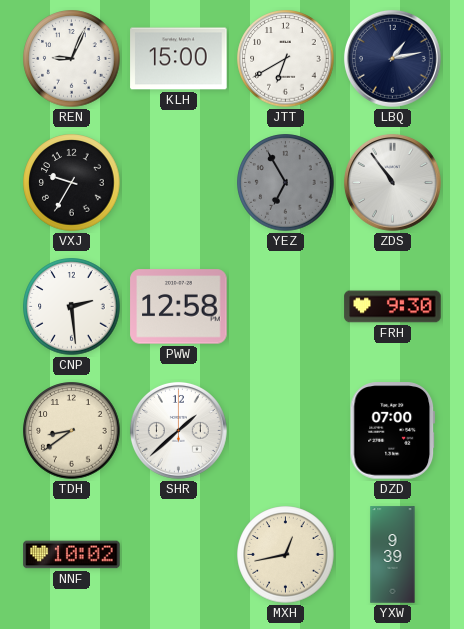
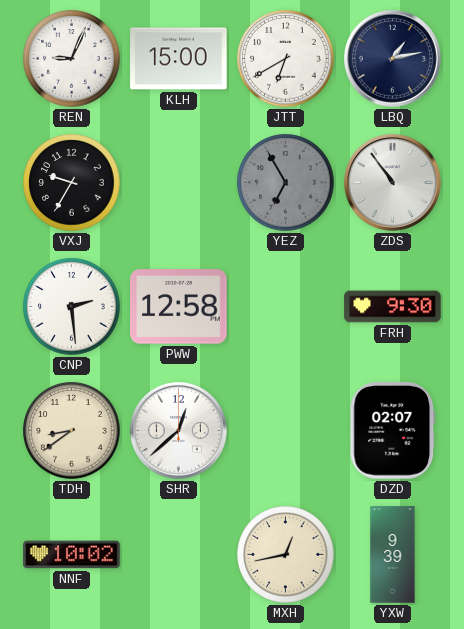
SHR: 1:38 -> 12:38
DZD: 07:00 -> 02:07
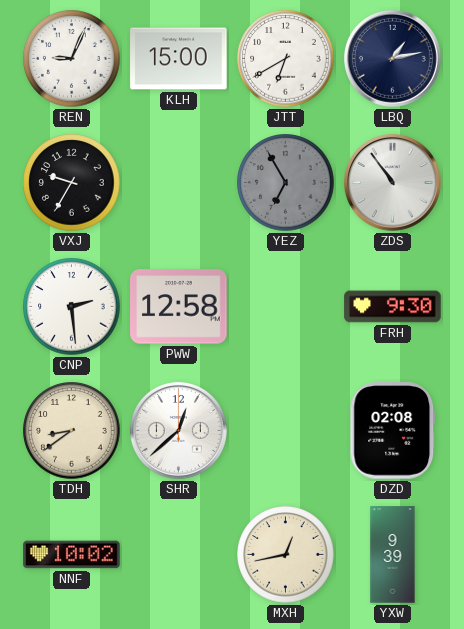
DZD: 02:07 -> 02:08
